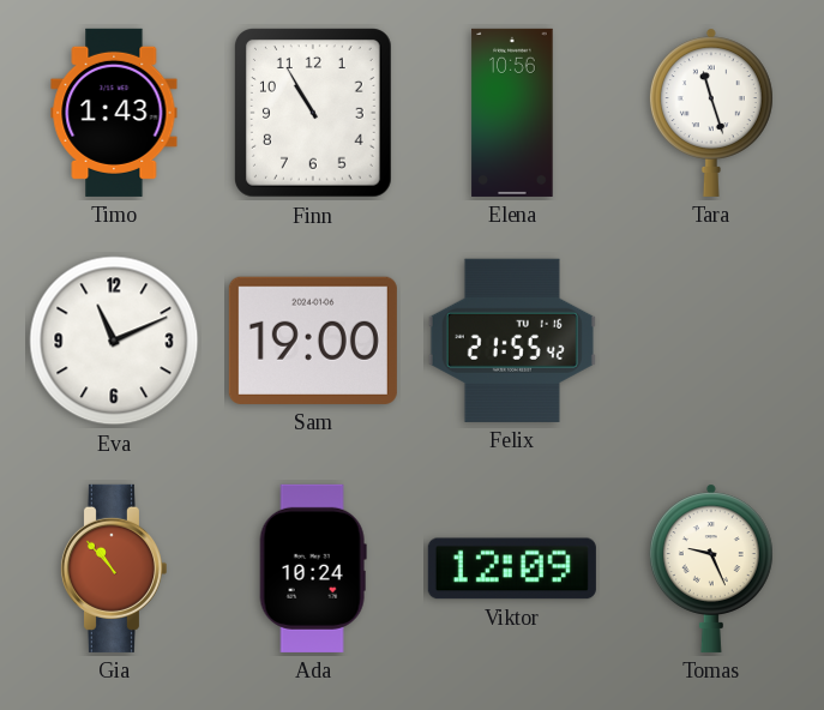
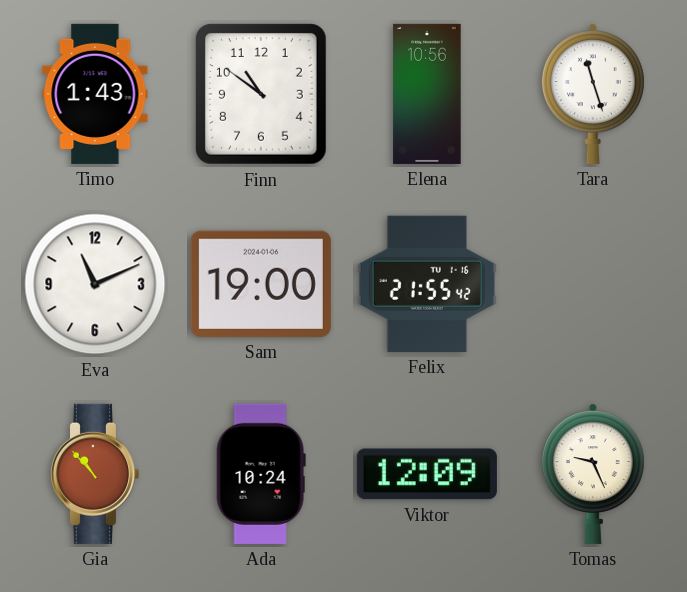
Finn: 10:55 -> 10:51
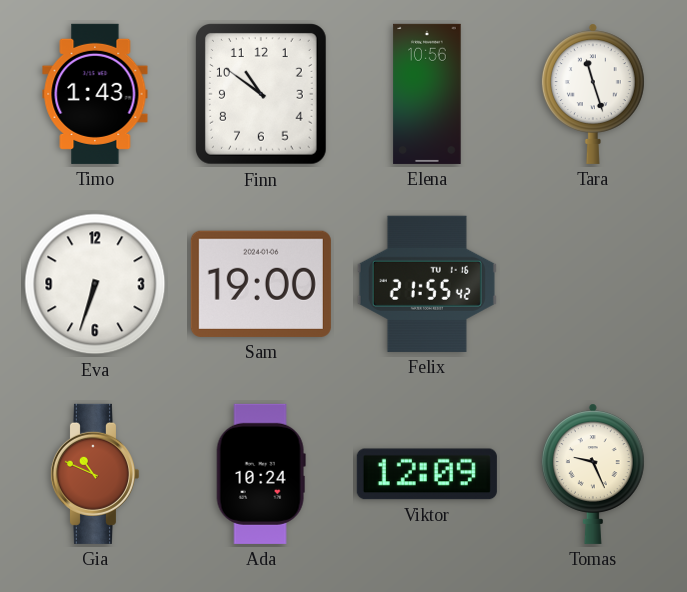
Eva: 11:11 -> 6:33
Gia: 10:53 -> 10:49
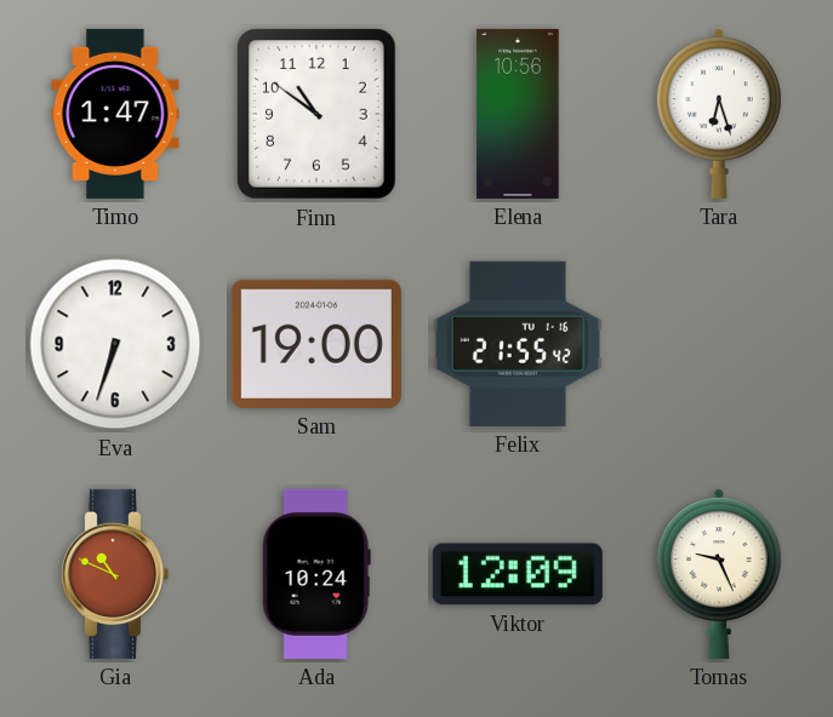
Timo: 1:43 -> 1:47
Tara: 11:27 -> 6:27
